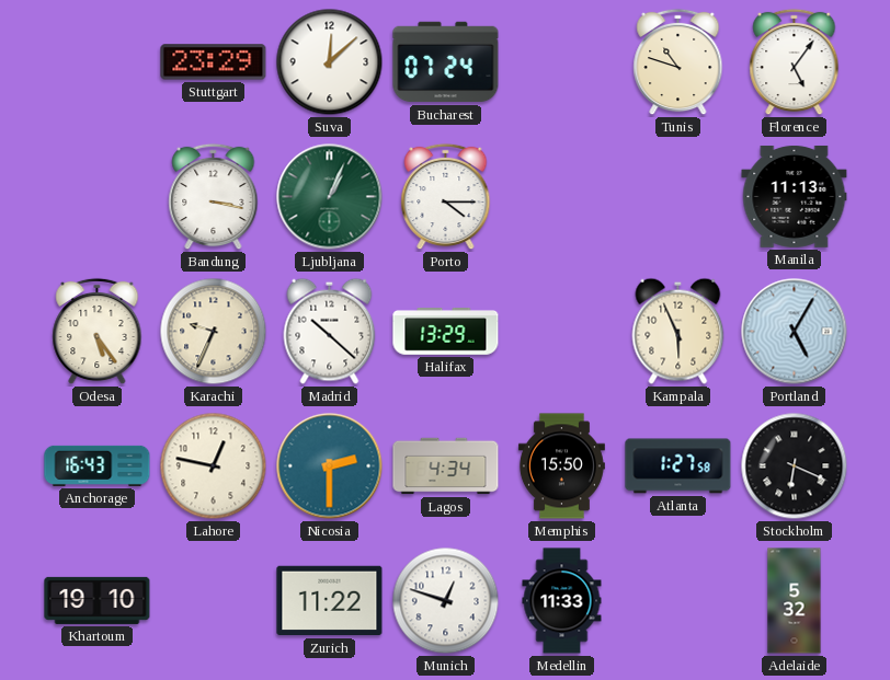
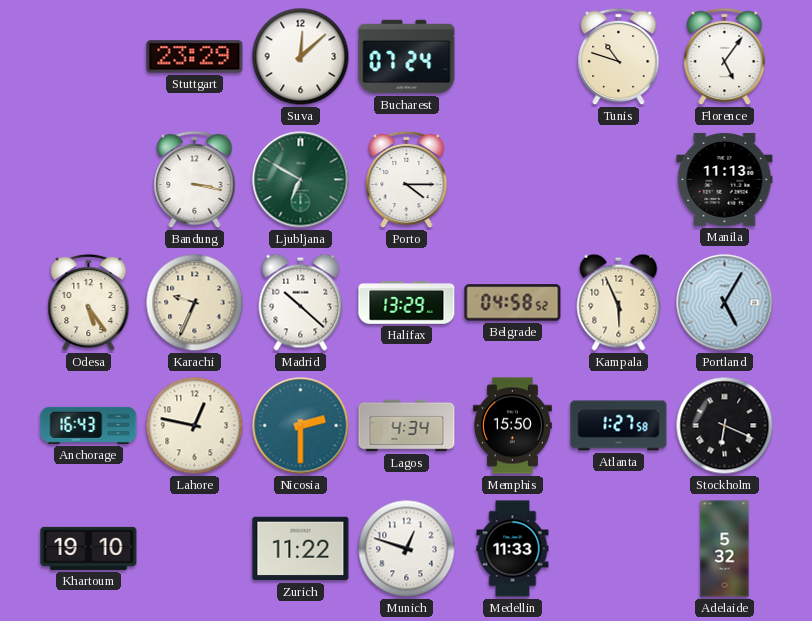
Ljubljana: 1:04 -> 6:50
Belgrade: none -> 04:58
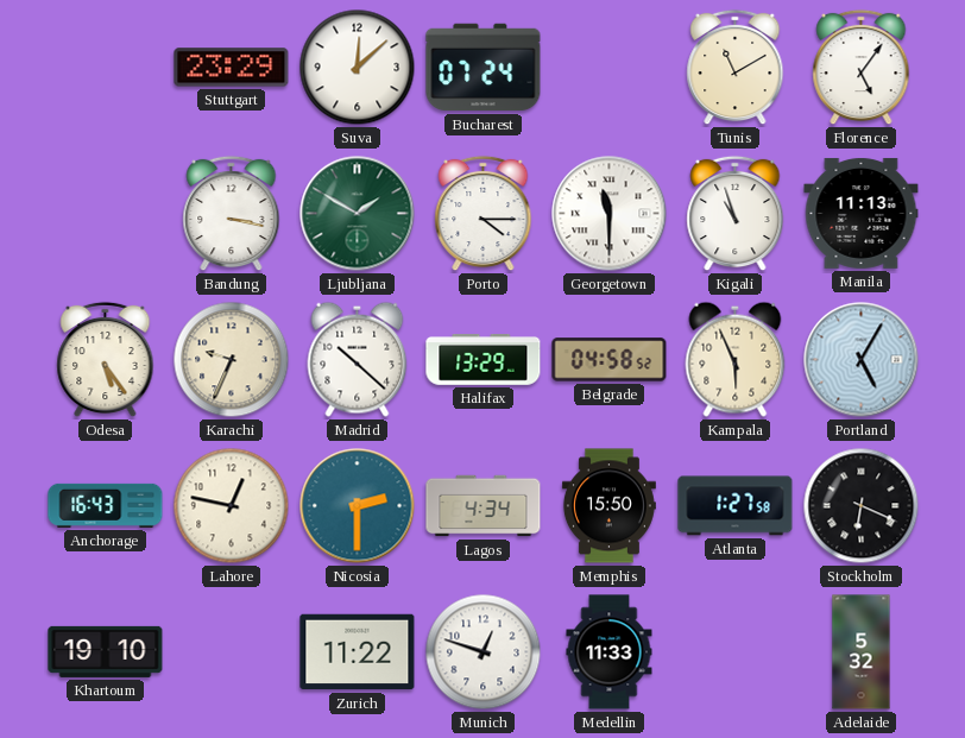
Tunis: 10:48 -> 11:10
Ljubljana: 6:50 -> 1:50
Georgetown: none -> 11:30
Kigali: none -> 10:57
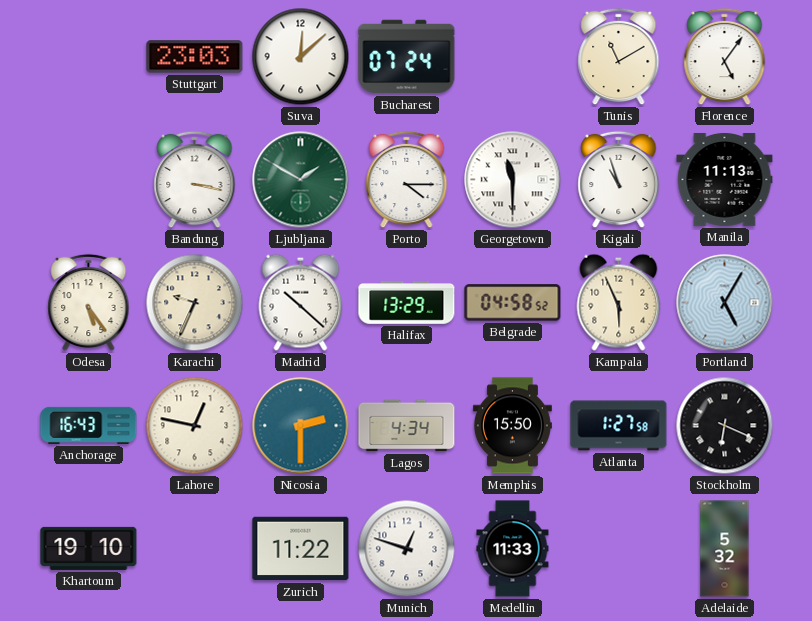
Stuttgart: 23:29 -> 23:03
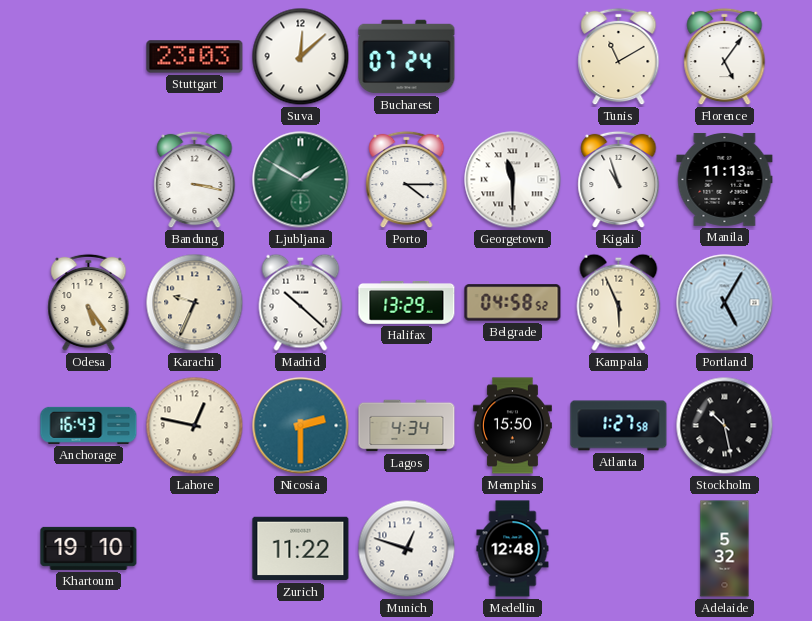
Stockholm: 6:19 -> 10:28
Medellin: 11:33 -> 12:48
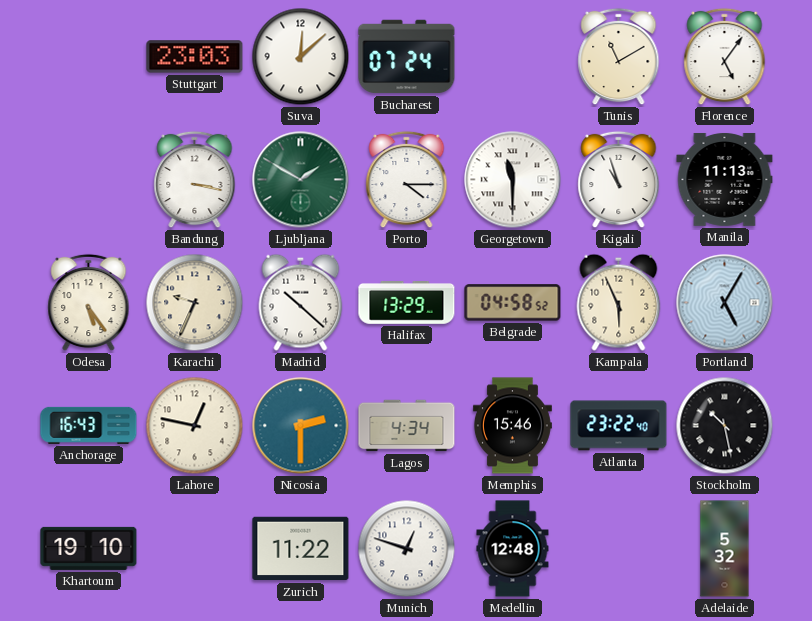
Memphis: 15:50 -> 15:46
Atlanta: 1:27 -> 23:22
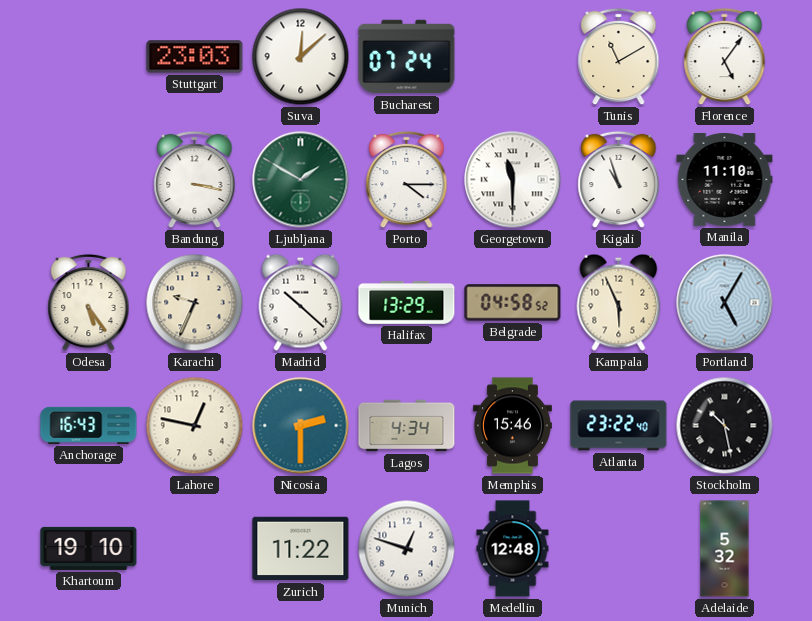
Manila: 11:13 -> 11:10
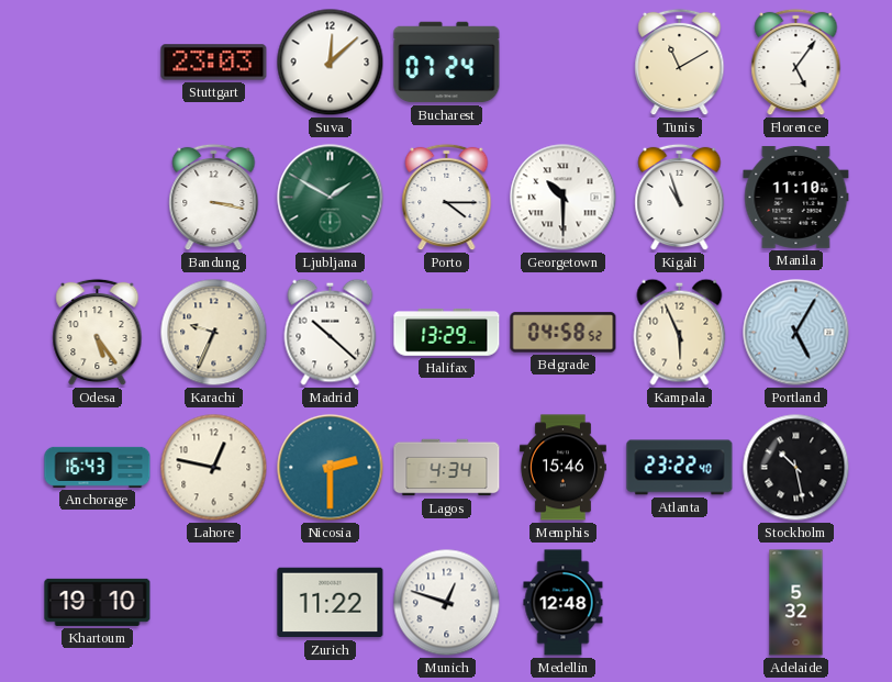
Georgetown: 11:30 -> 10:30
